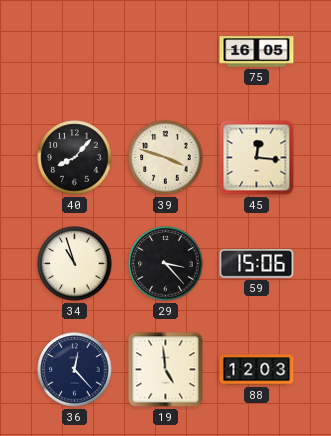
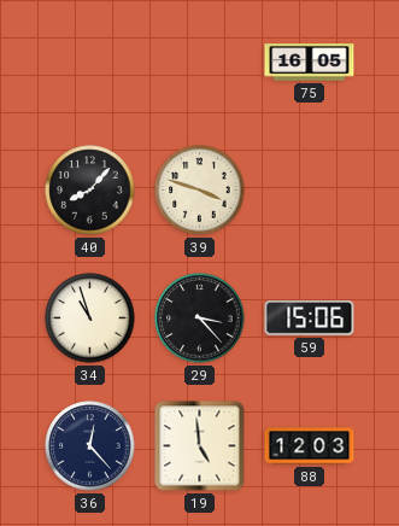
45: 12:16 -> none
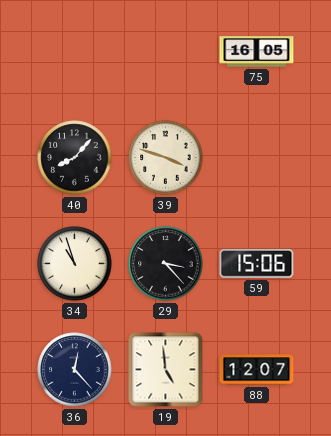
88: 12:03 -> 12:07
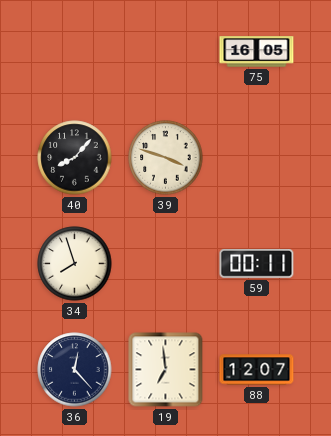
34: 10:57 -> 7:57
29: 3:23 -> none
59: 15:06 -> 00:11
19: 4:59 -> 6:59
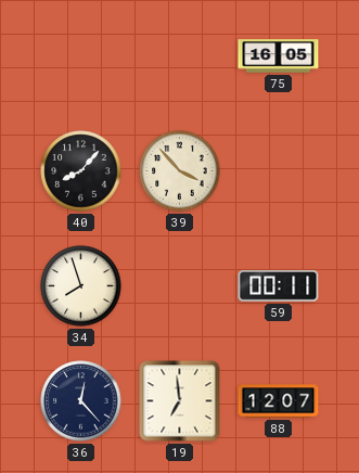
39: 3:48 -> 3:53
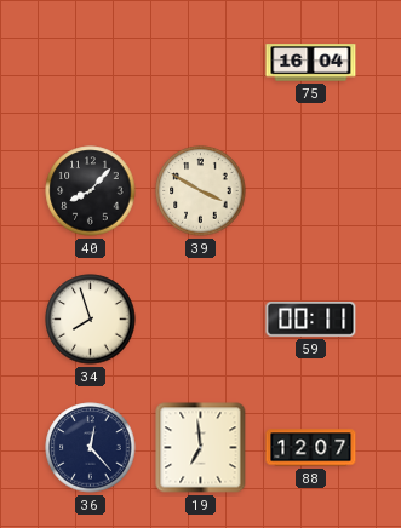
75: 16:05 -> 16:04
39: 3:53 -> 3:50
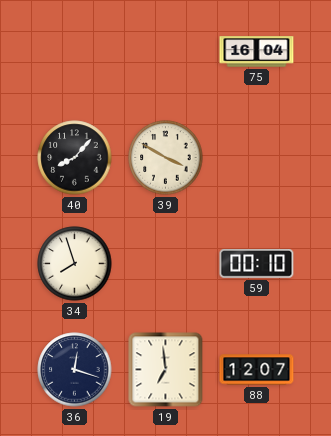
59: 00:11 -> 00:10
36: 12:23 -> 12:18
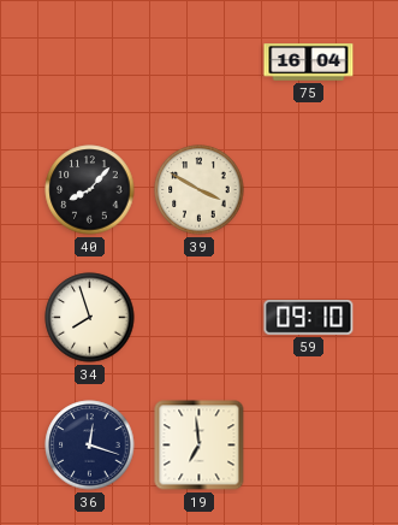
59: 00:10 -> 09:10
88: 12:07 -> none
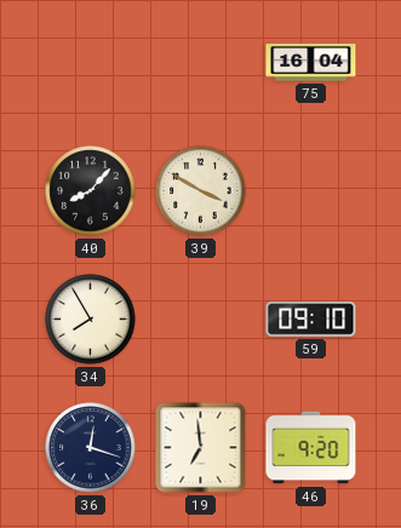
34: 7:57 -> 7:55
46: none -> 9:20
